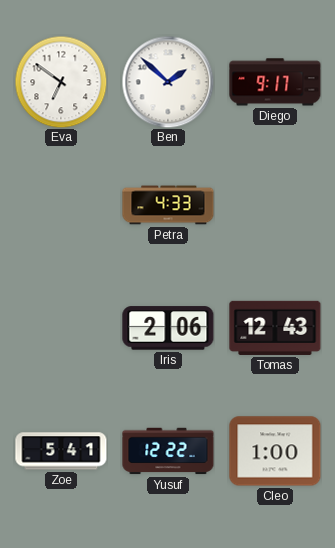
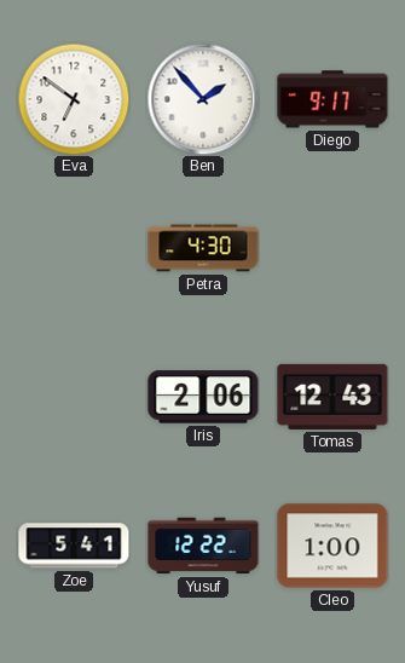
Ben: 1:52 -> 1:53
Petra: 4:33 -> 4:30
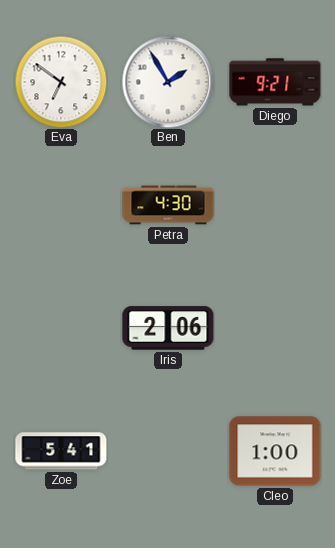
Ben: 1:53 -> 1:55
Diego: 9:17 -> 9:21
Tomas: 12:43 -> none
Yusuf: 12:22 -> none
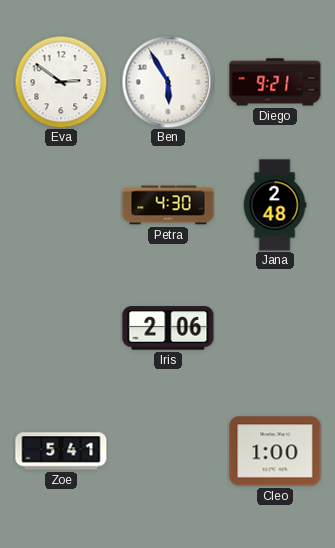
Eva: 6:51 -> 2:51
Ben: 1:55 -> 5:55
Jana: none -> 2:48
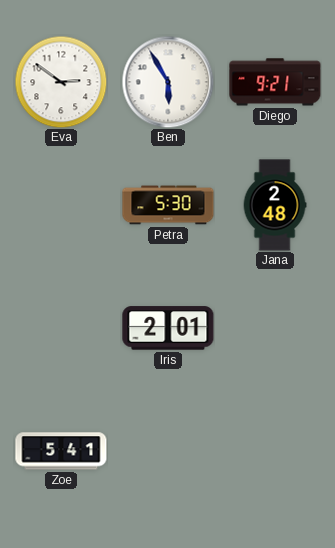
Petra: 4:30 -> 5:30
Iris: 2:06 -> 2:01
Cleo: 1:00 -> none
